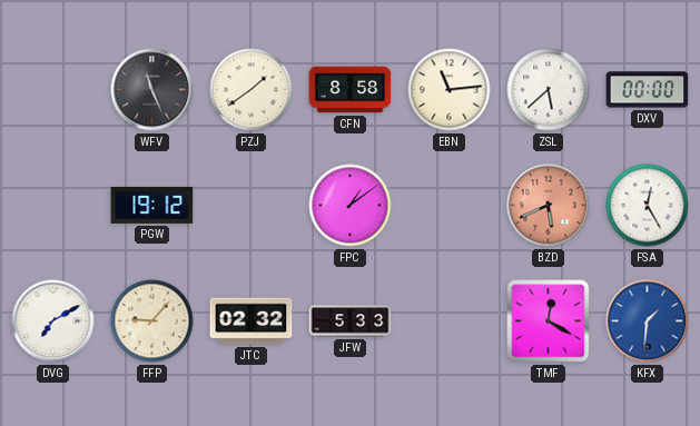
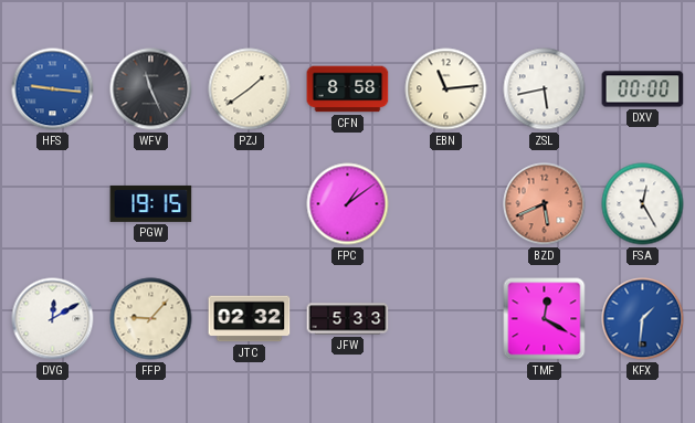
HFS: none -> 9:16
ZSL: 5:38 -> 5:43
PGW: 19:12 -> 19:15
DVG: 7:10 -> 12:10
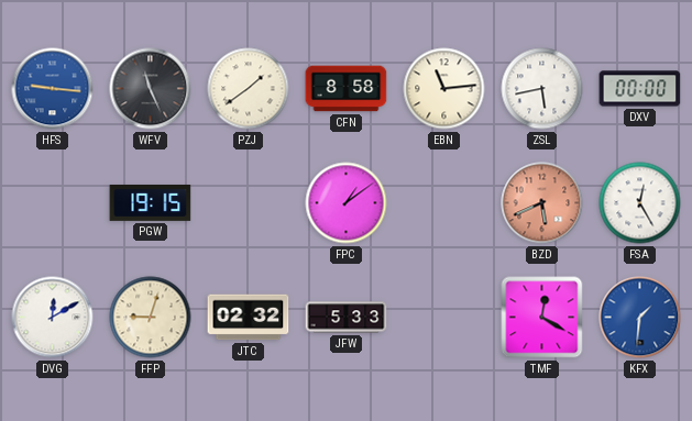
FFP: 9:07 -> 9:03
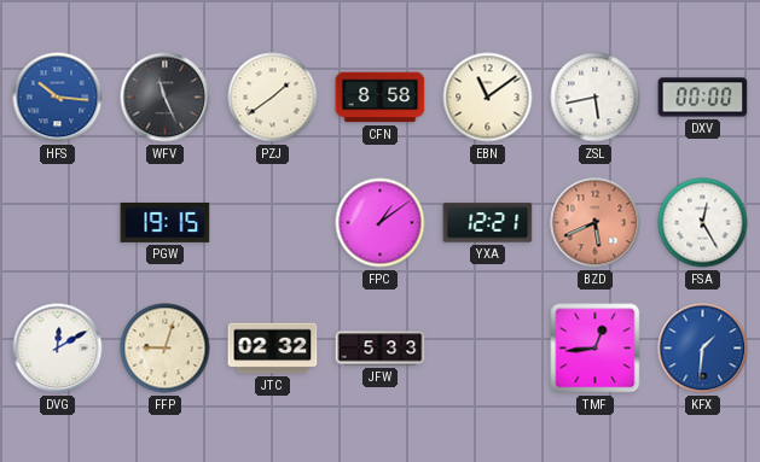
HFS: 9:16 -> 10:16
EBN: 11:14 -> 11:09
YXA: none -> 12:21
TMF: 12:20 -> 12:44
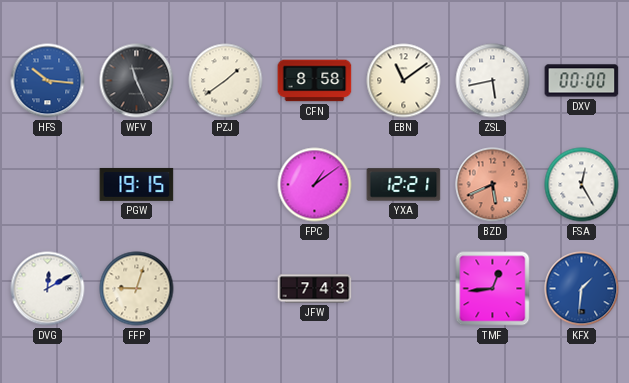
JTC: 02:32 -> none
JFW: 5:33 -> 7:43
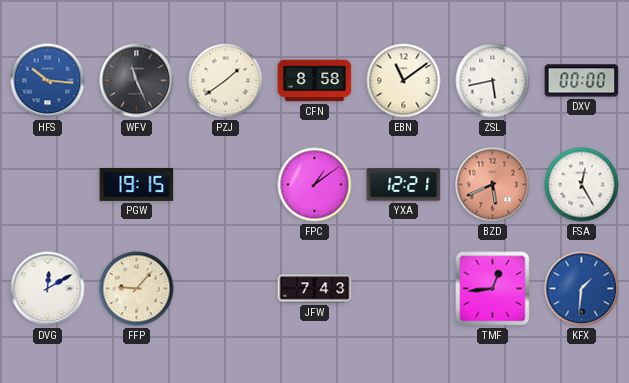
FFP: 9:03 -> 9:07
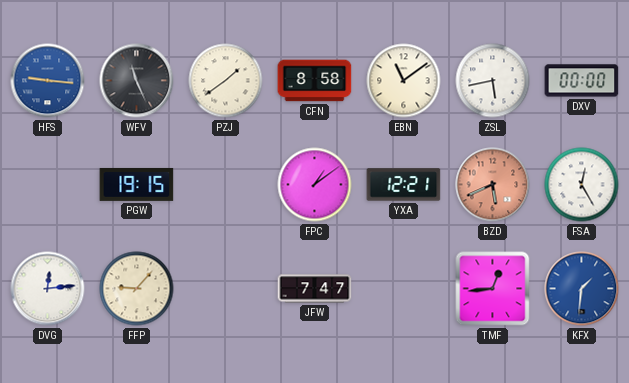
HFS: 10:16 -> 9:16
DVG: 12:10 -> 12:14
JFW: 7:43 -> 7:47
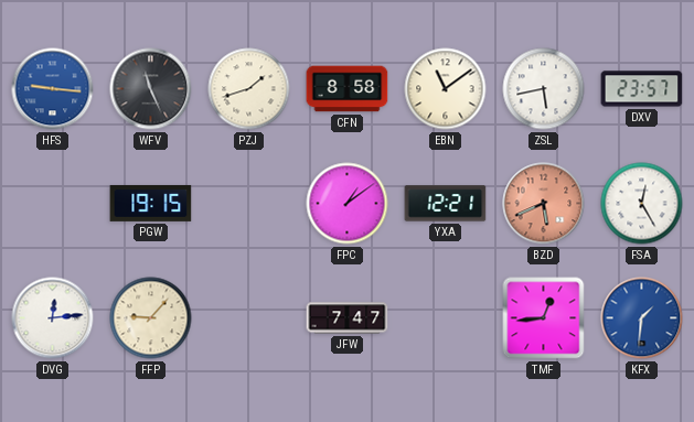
PZJ: 1:39 -> 1:42
DXV: 00:00 -> 23:57
